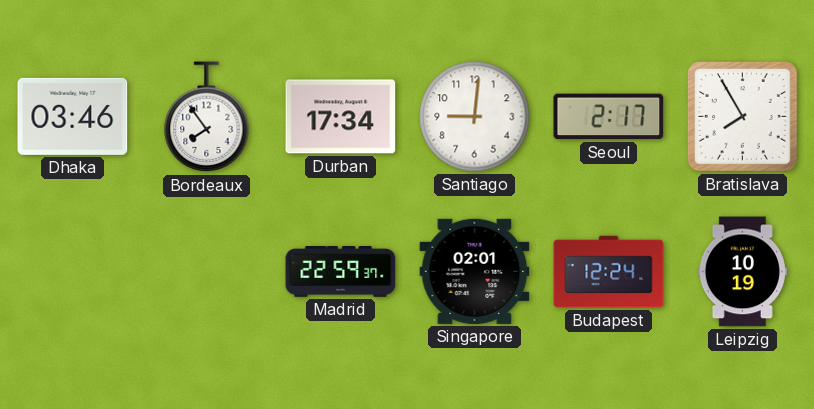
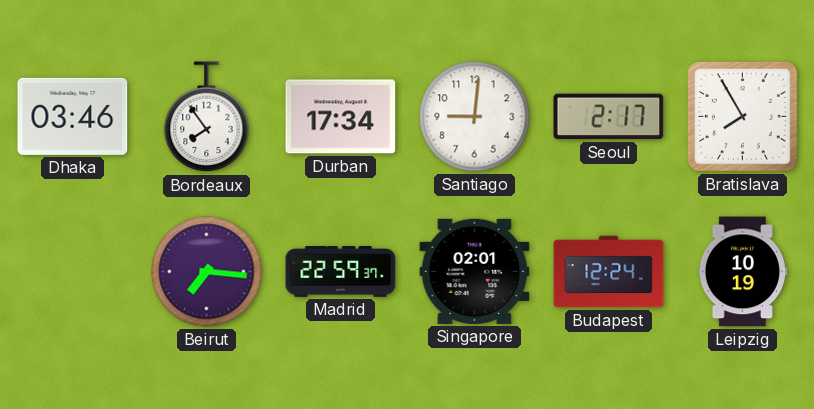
Beirut: none -> 7:16
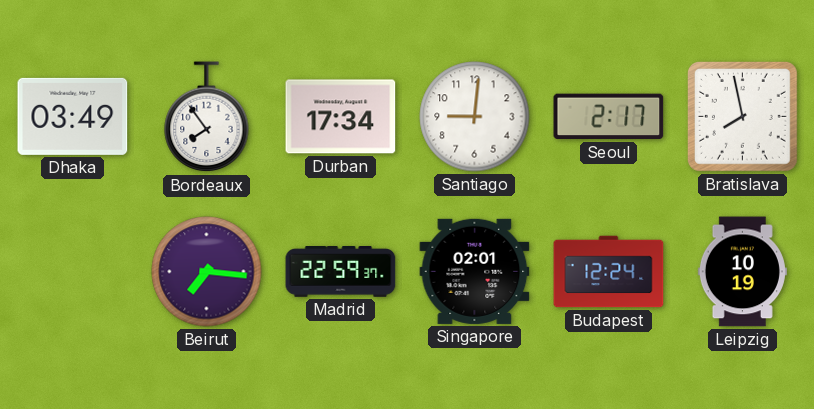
Dhaka: 03:46 -> 03:49
Bratislava: 7:55 -> 7:58
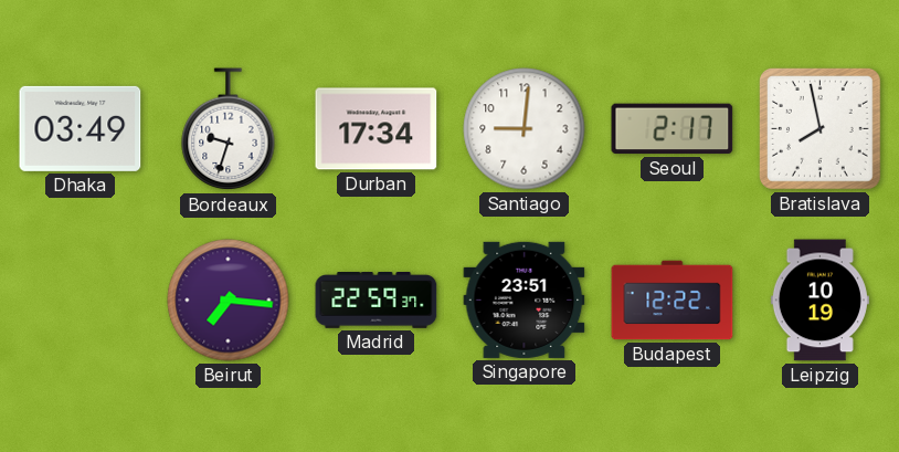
Bordeaux: 7:54 -> 9:33
Singapore: 02:01 -> 23:51
Budapest: 12:24 -> 12:22
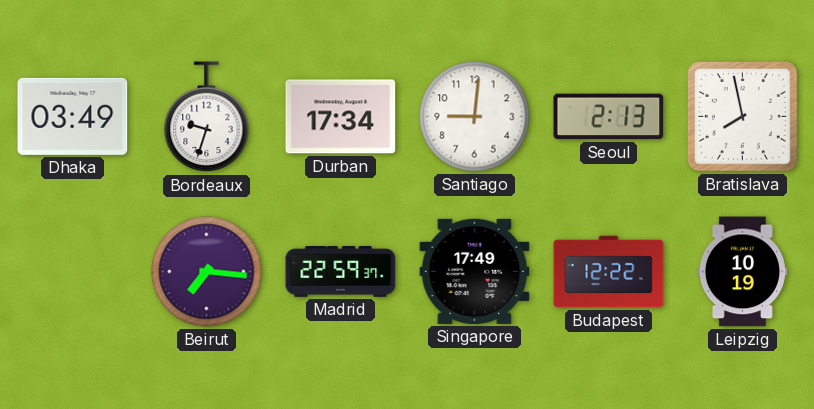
Seoul: 2:17 -> 2:13
Singapore: 23:51 -> 17:49
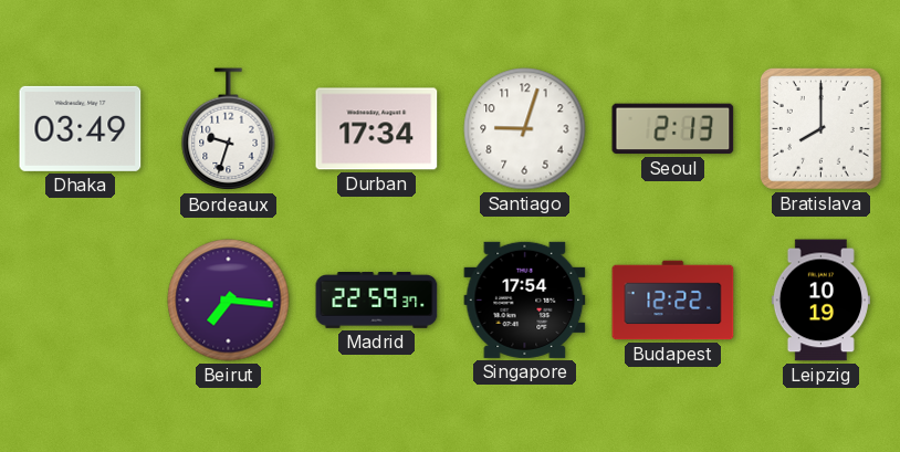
Santiago: 9:01 -> 9:03
Bratislava: 7:58 -> 8:00
Singapore: 17:49 -> 17:54
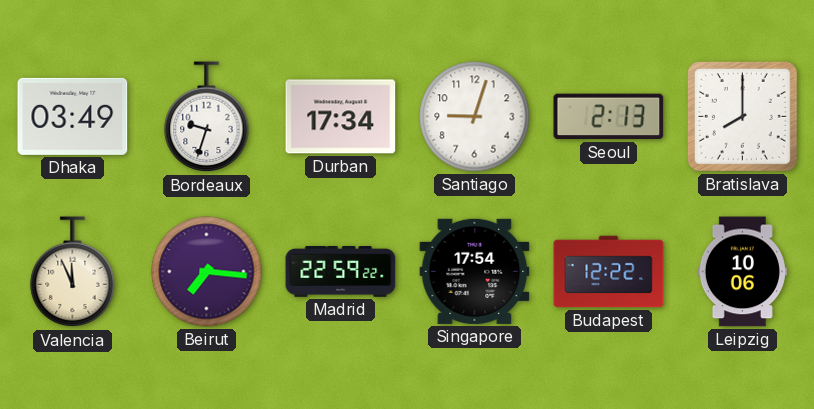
Valencia: none -> 11:56
Madrid: 22:59:37 -> 22:59:22
Leipzig: 10:19 -> 10:06
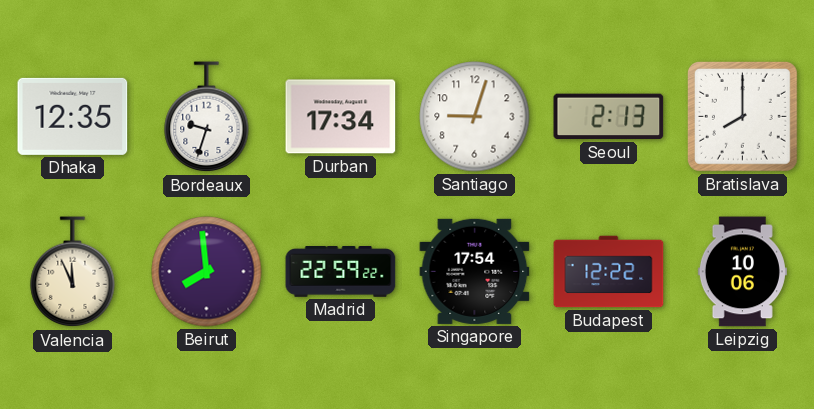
Dhaka: 03:49 -> 12:35
Beirut: 7:16 -> 7:59
